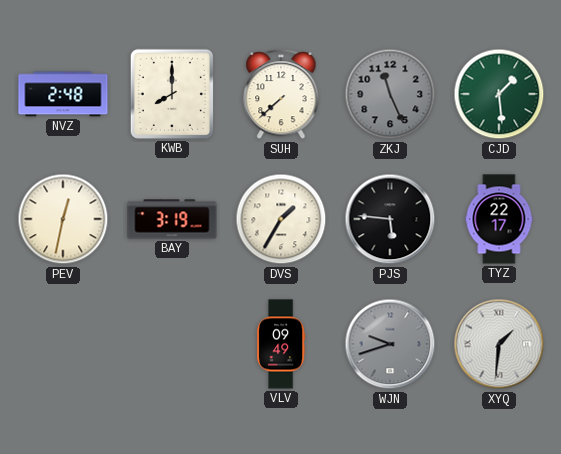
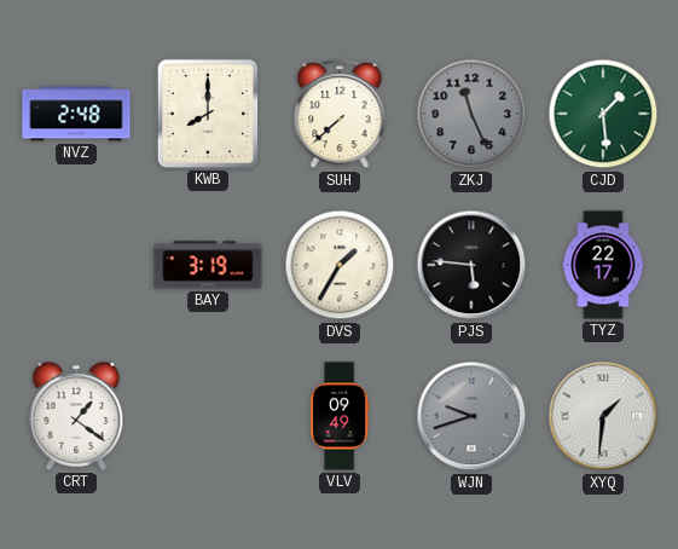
PEV: 12:32 -> none
CRT: none -> 1:21
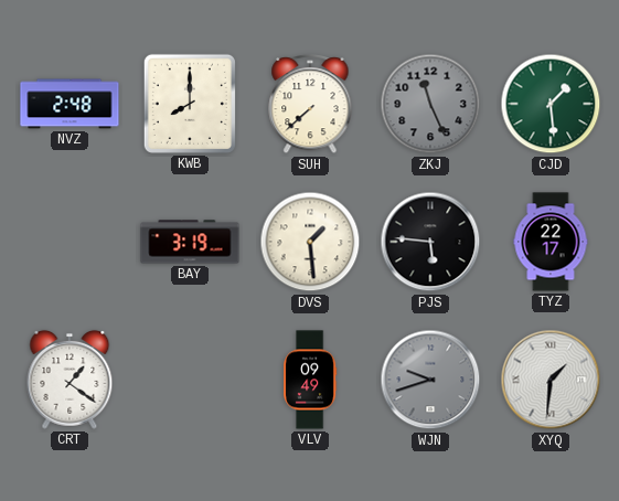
DVS: 1:35 -> 1:29
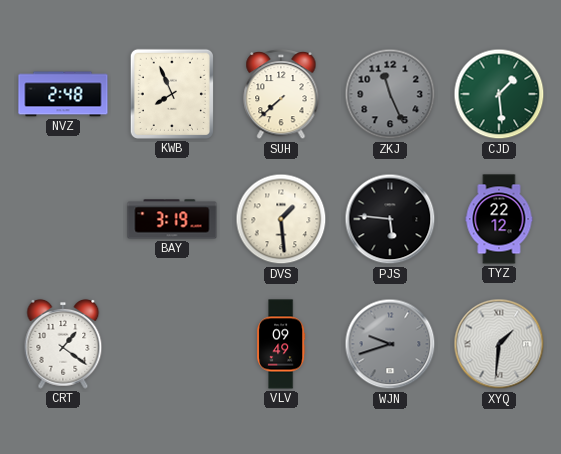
KWB: 8:00 -> 7:56
TYZ: 22:17 -> 22:12
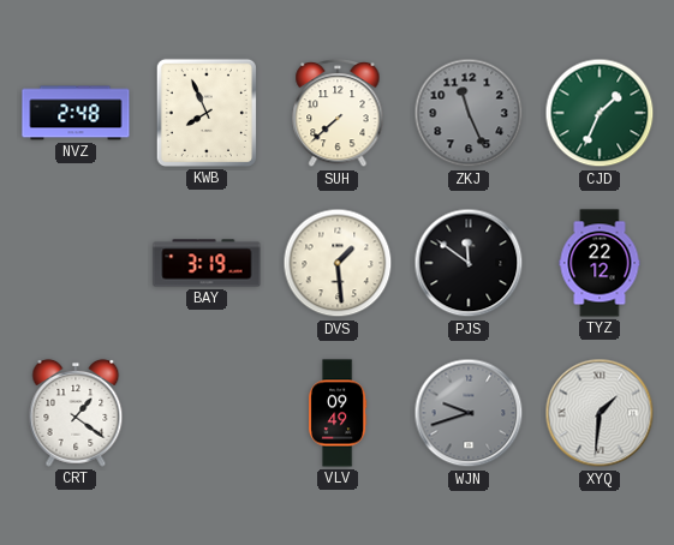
CJD: 1:29 -> 1:34
PJS: 5:46 -> 11:51
